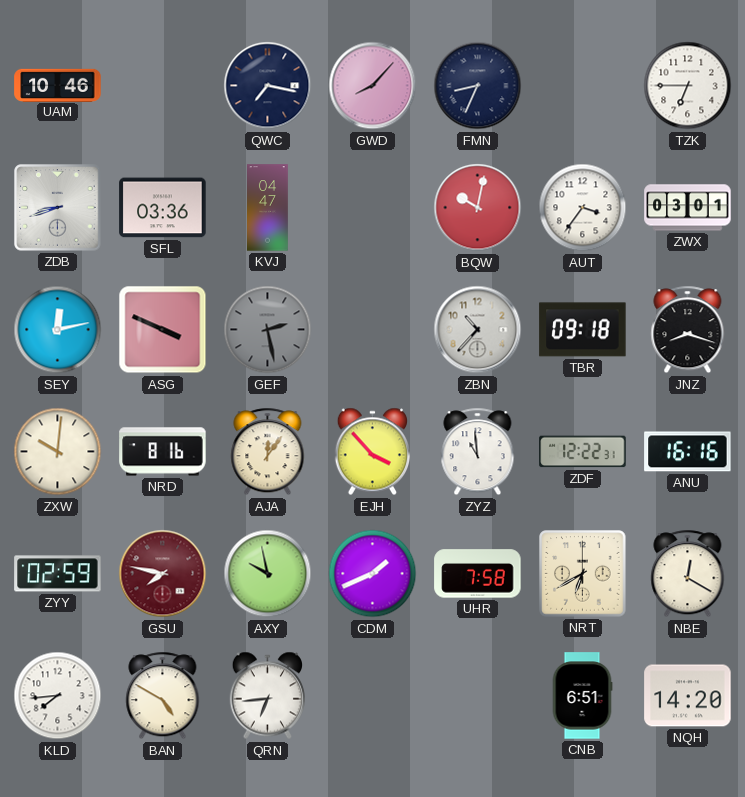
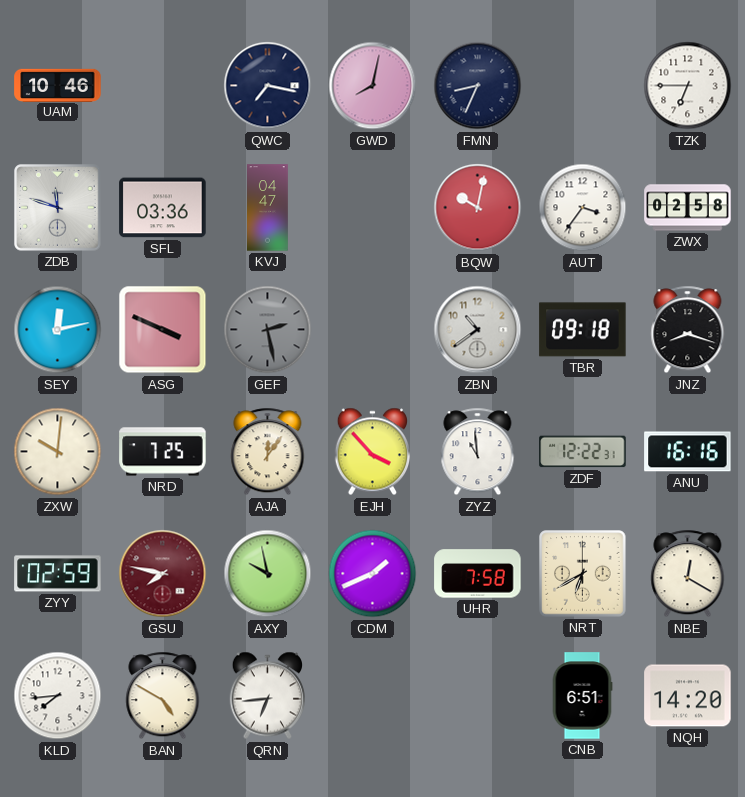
GWD: 8:07 -> 8:02
ZDB: 8:42 -> 11:48
ZWX: 03:01 -> 02:58
ZBN: 10:37 -> 10:39
NRD: 8:16 -> 7:25
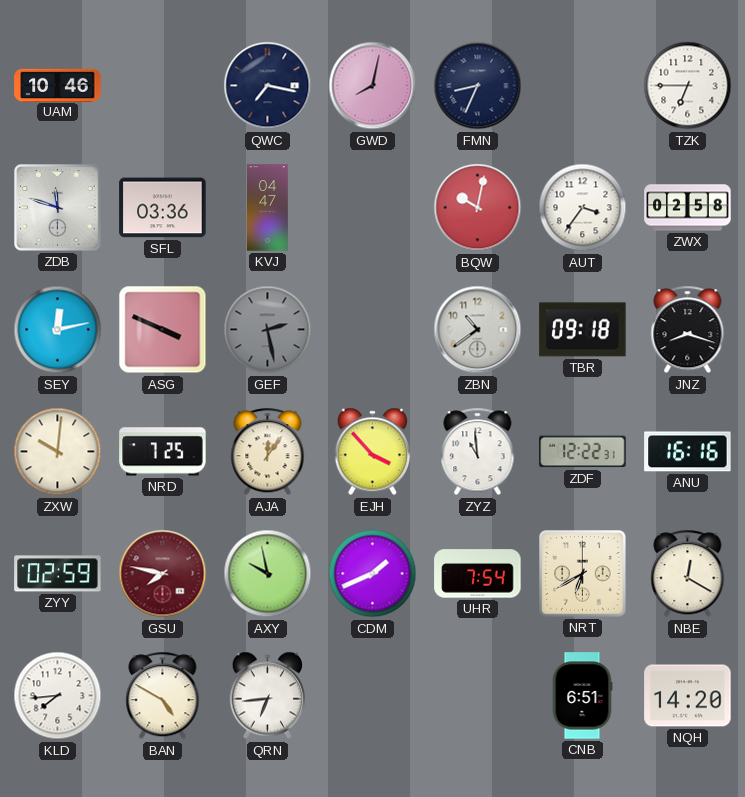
UHR: 7:58 -> 7:54
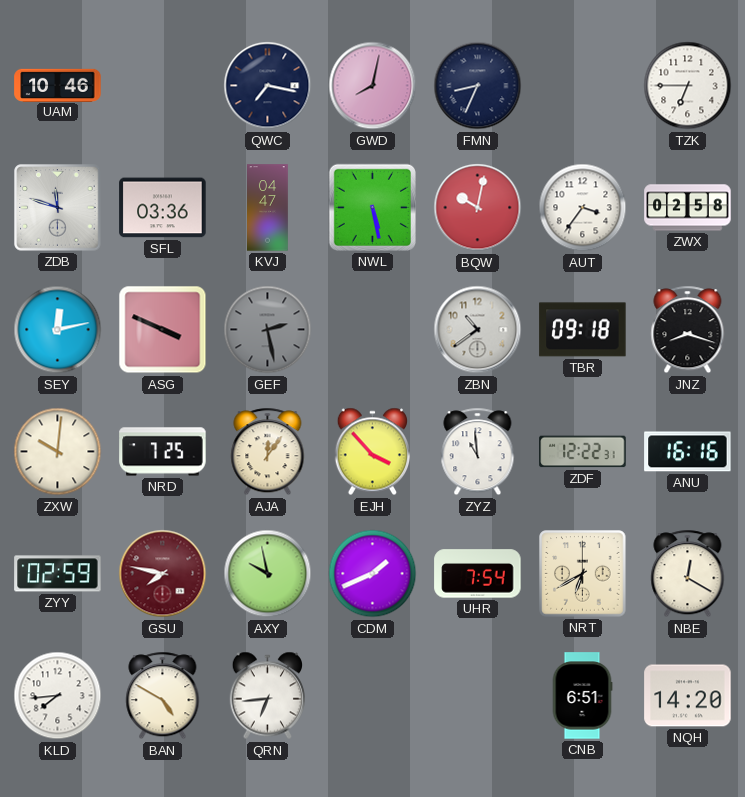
NWL: none -> 5:28
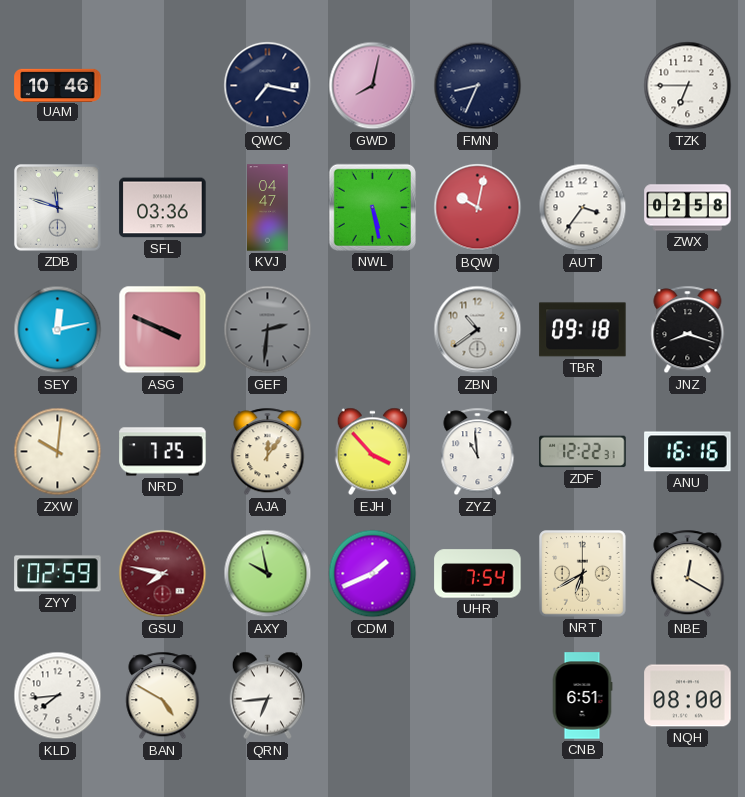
GEF: 2:28 -> 2:31
NQH: 14:20 -> 08:00
